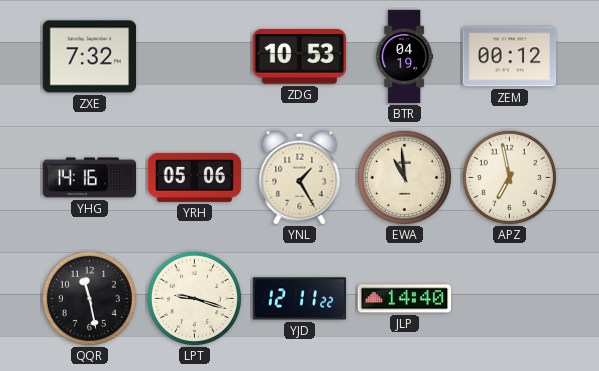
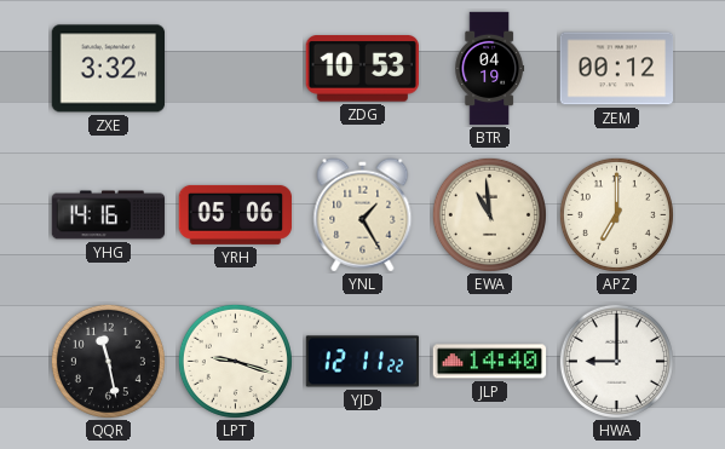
ZXE: 7:32 -> 3:32
APZ: 6:58 -> 7:00
HWA: none -> 9:00
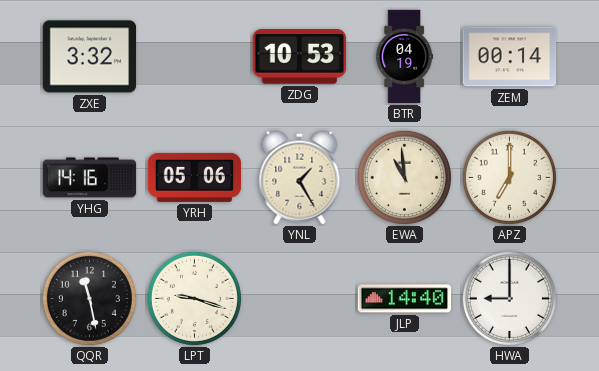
ZEM: 00:12 -> 00:14
YJD: 12:11 -> none
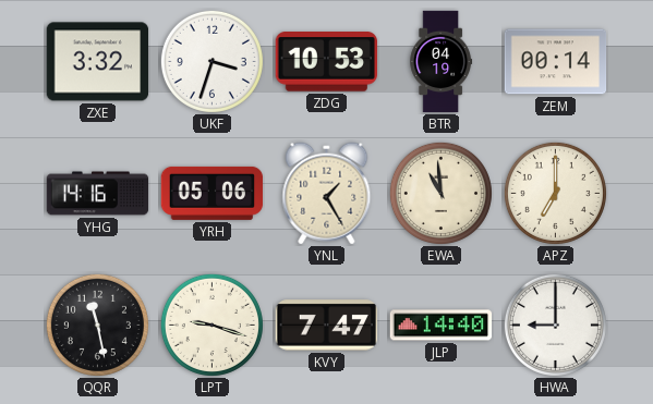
UKF: none -> 3:33
KVY: none -> 7:47
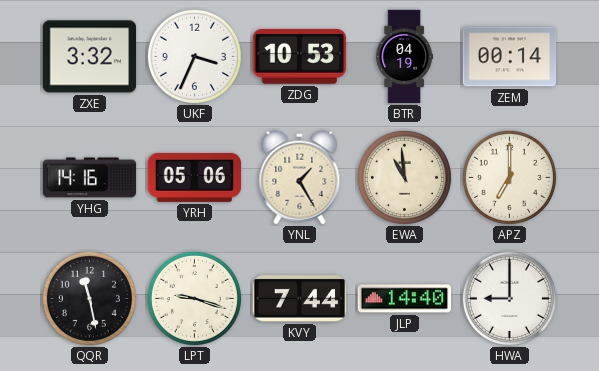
UKF: 3:33 -> 3:34
KVY: 7:47 -> 7:44
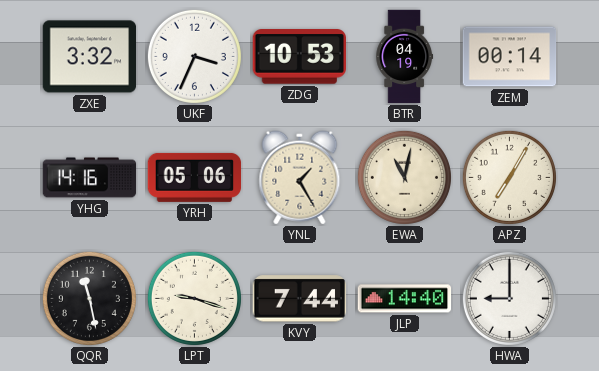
EWA: 10:59 -> 11:02
APZ: 7:00 -> 7:05
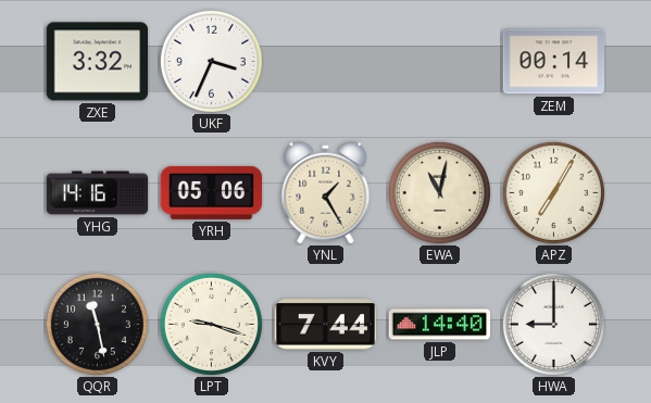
ZDG: 10:53 -> none
BTR: 04:19 -> none
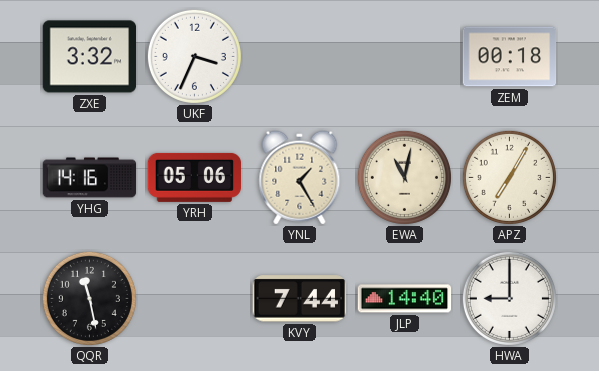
ZEM: 00:14 -> 00:18
LPT: 9:18 -> none
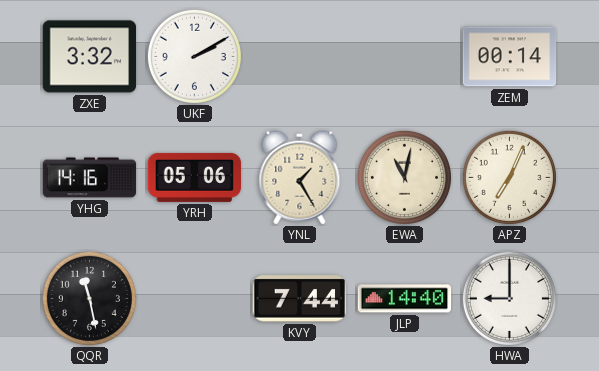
UKF: 3:34 -> 2:10
ZEM: 00:18 -> 00:14
APZ: 7:05 -> 7:04
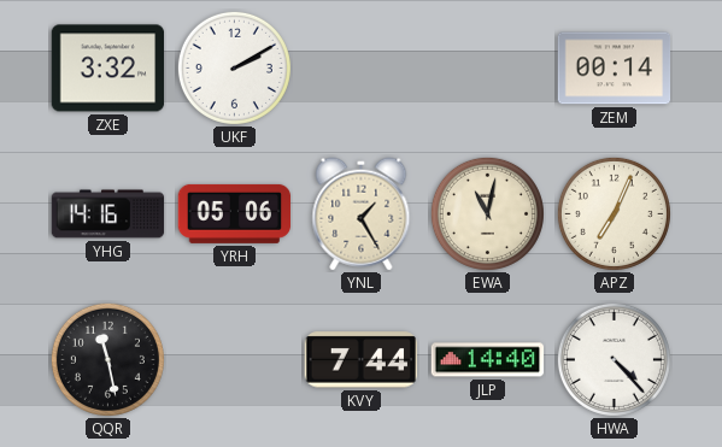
HWA: 9:00 -> 4:23
